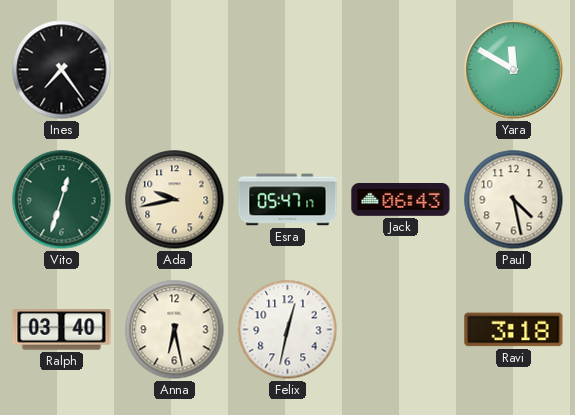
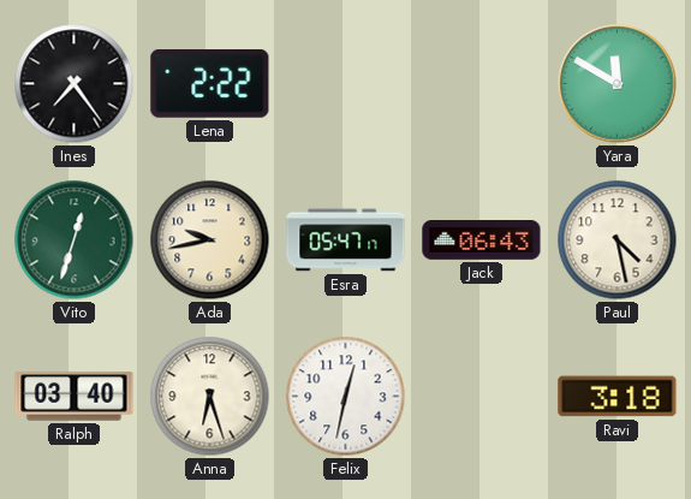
Lena: none -> 2:22
Anna: 6:28 -> 6:27
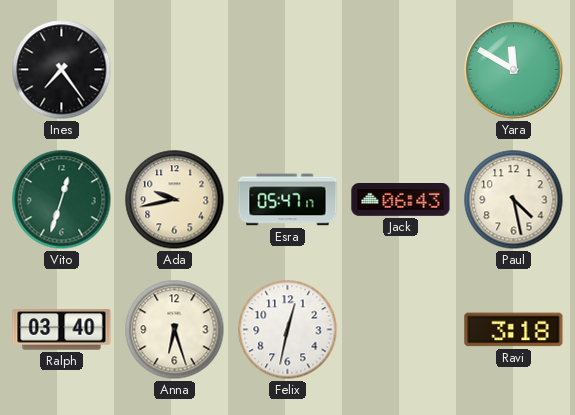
Lena: 2:22 -> none
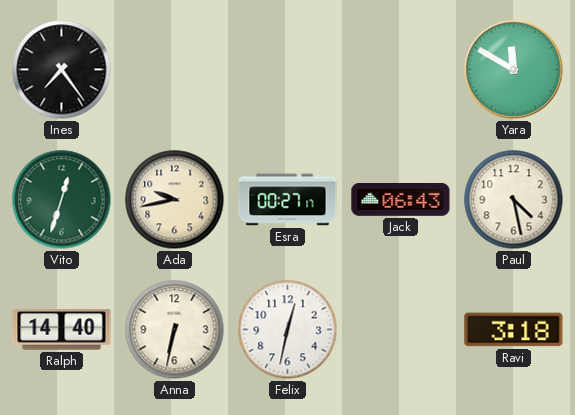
Esra: 05:47 -> 00:27
Ralph: 03:40 -> 14:40
Anna: 6:27 -> 6:32
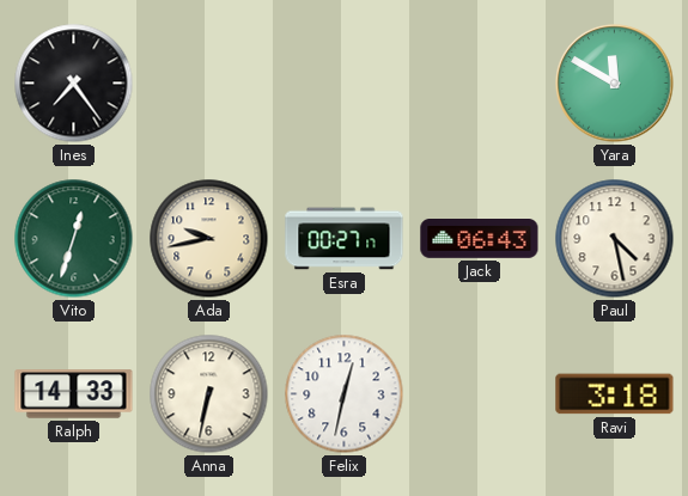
Ralph: 14:40 -> 14:33
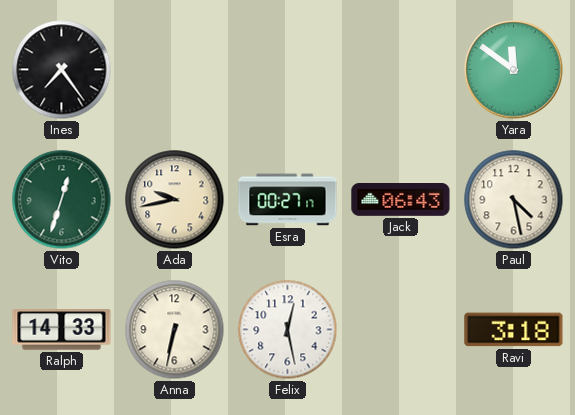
Yara: 11:50 -> 11:51
Felix: 12:32 -> 12:28
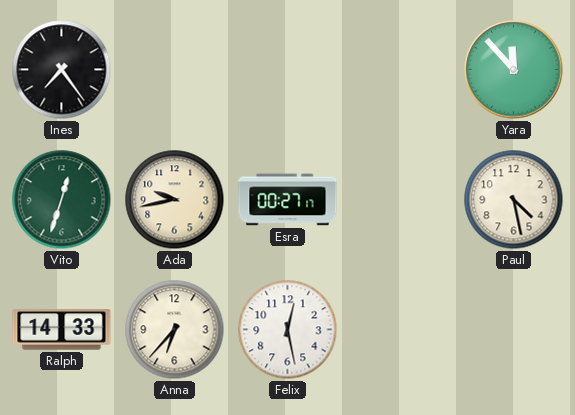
Yara: 11:51 -> 11:53
Jack: 06:43 -> none
Anna: 6:32 -> 6:37
Ravi: 3:18 -> none
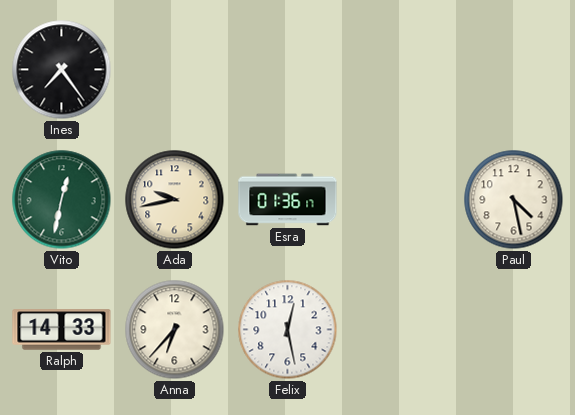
Yara: 11:53 -> none
Vito: 12:33 -> 12:32
Esra: 00:27 -> 01:36
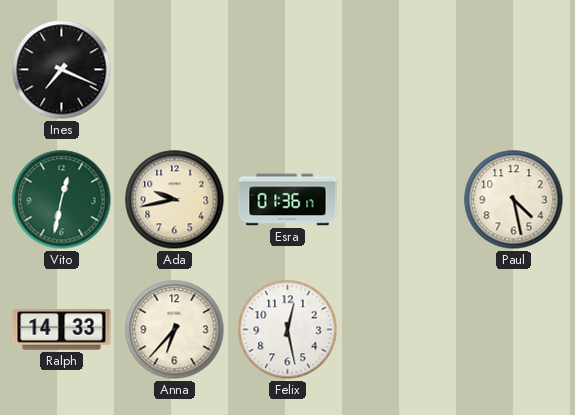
Ines: 7:24 -> 7:19
